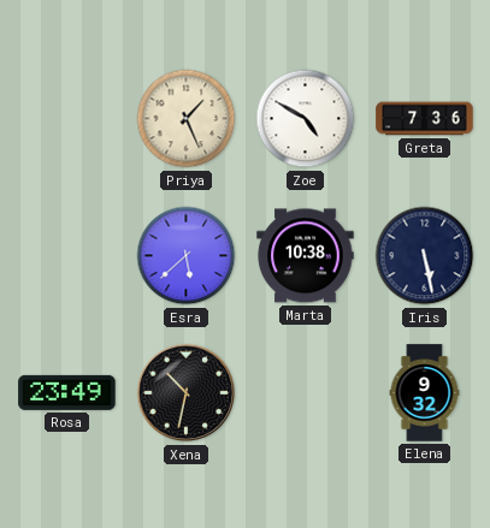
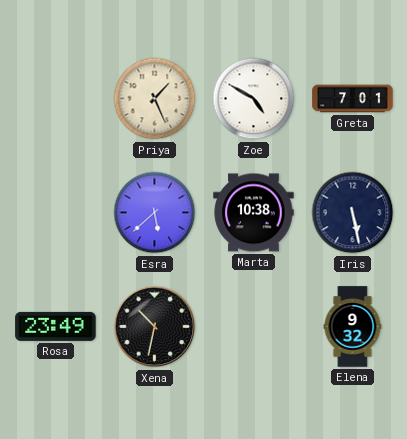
Greta: 7:36 -> 7:01
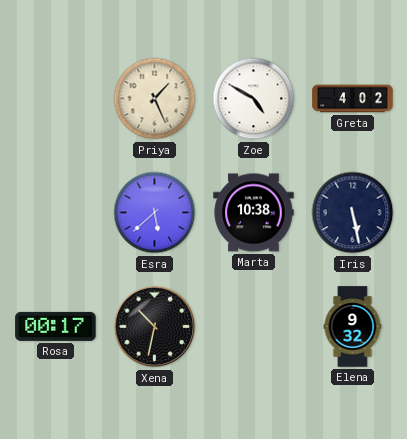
Greta: 7:01 -> 4:02
Rosa: 23:49 -> 00:17
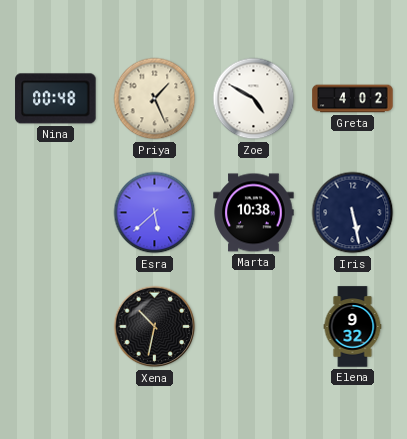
Nina: none -> 00:48
Rosa: 00:17 -> none
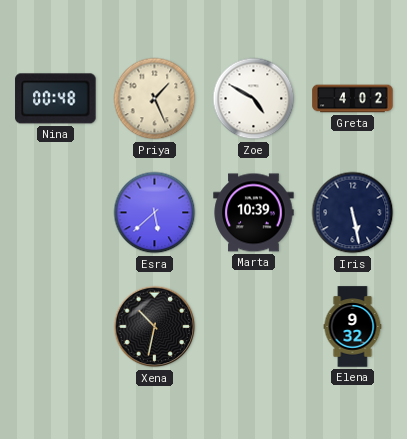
Marta: 10:38 -> 10:39
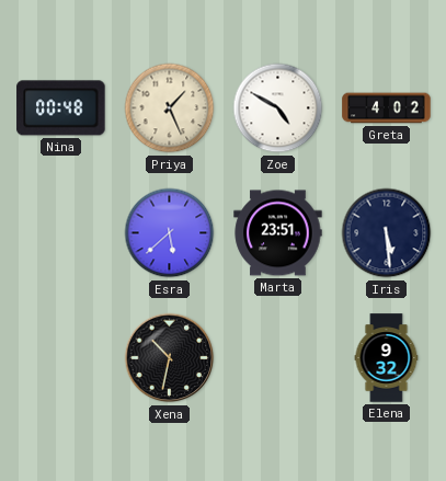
Marta: 10:39 -> 23:51
Iris: 5:28 -> 5:29
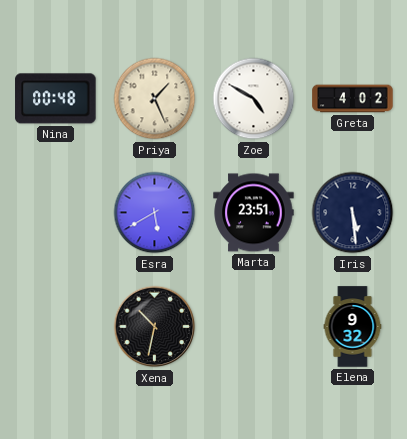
Esra: 5:38 -> 5:40
